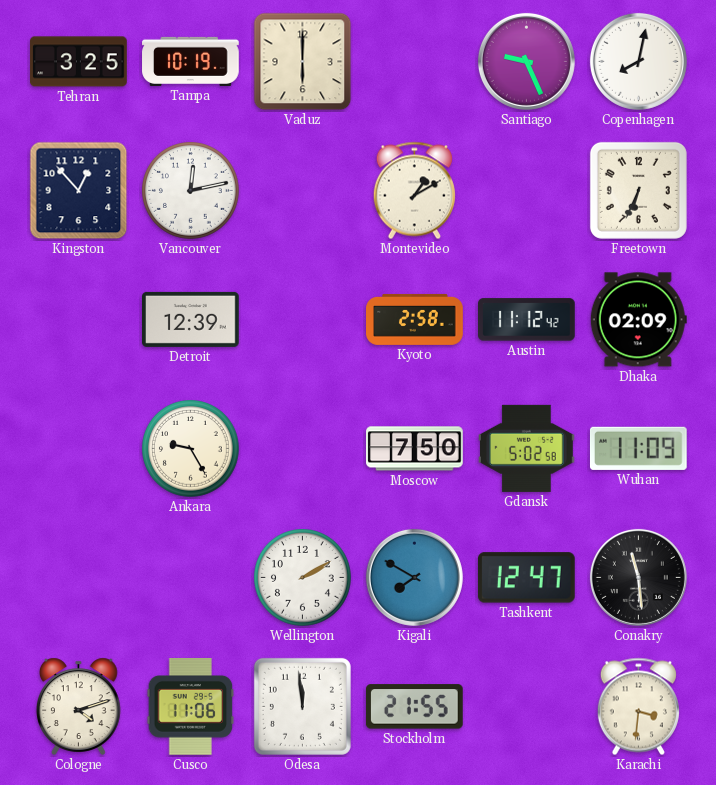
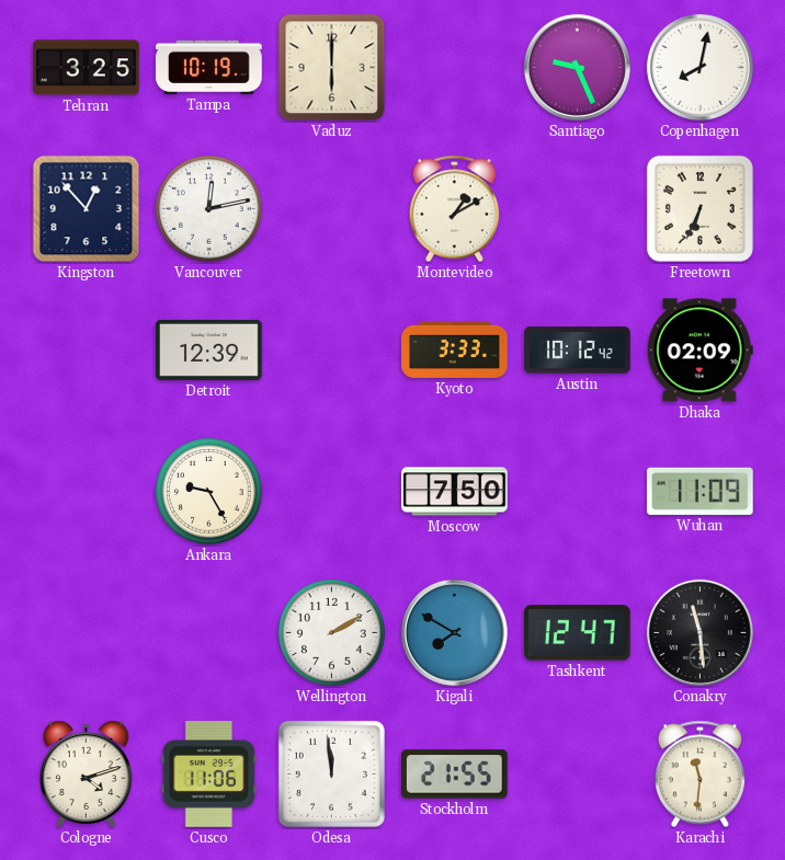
Kyoto: 2:58 -> 3:33
Austin: 11:12 -> 10:12
Gdansk: 5:02 -> none
Karachi: 3:31 -> 11:31
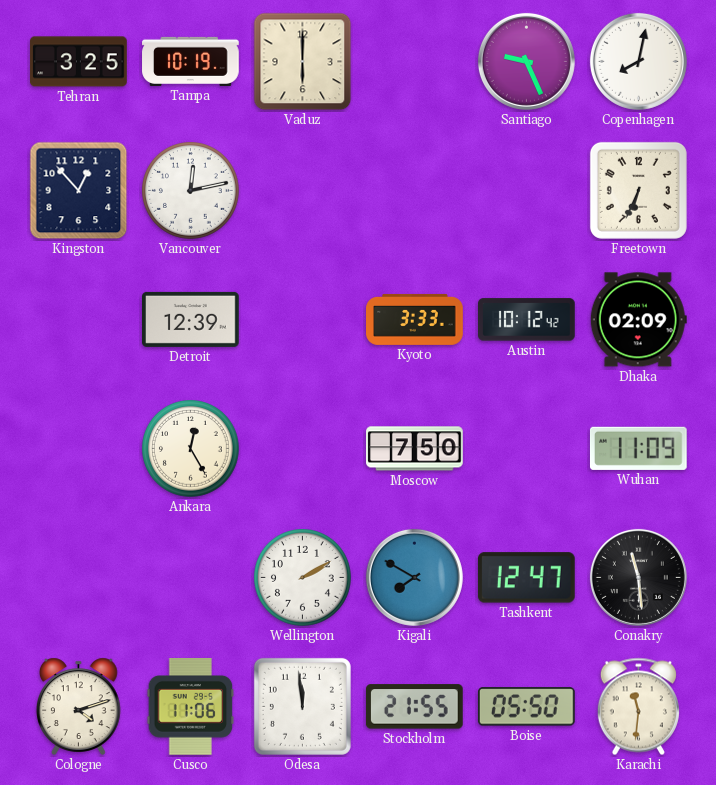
Montevideo: 1:10 -> none
Ankara: 9:25 -> 12:25
Boise: none -> 05:50
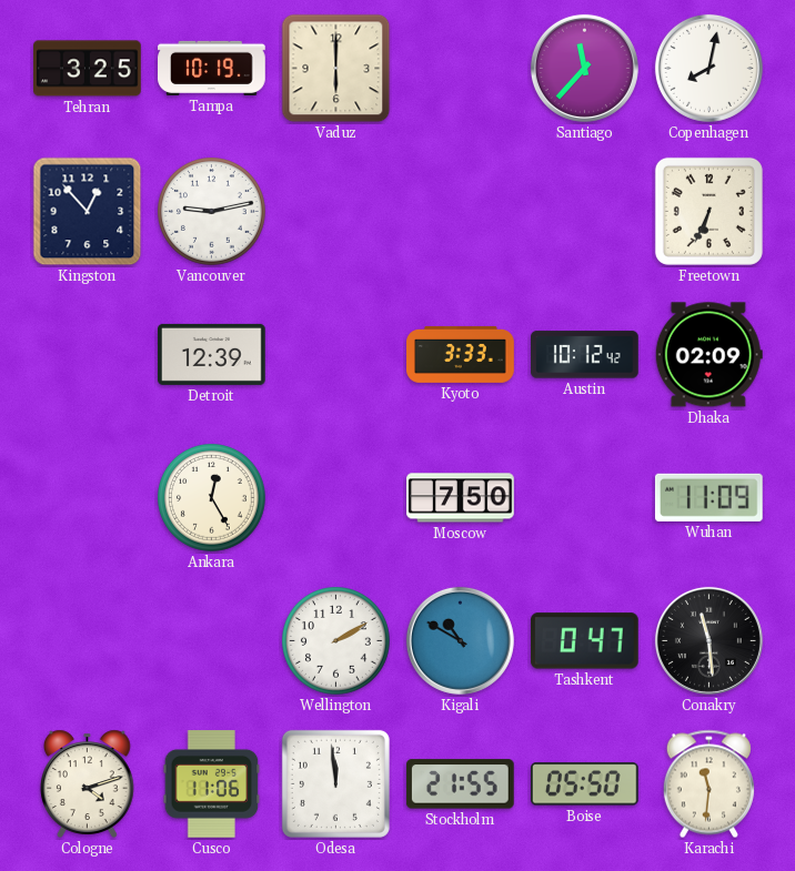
Santiago: 9:26 -> 11:37
Vancouver: 12:13 -> 9:13
Kigali: 7:50 -> 10:50
Tashkent: 12:47 -> 0:47
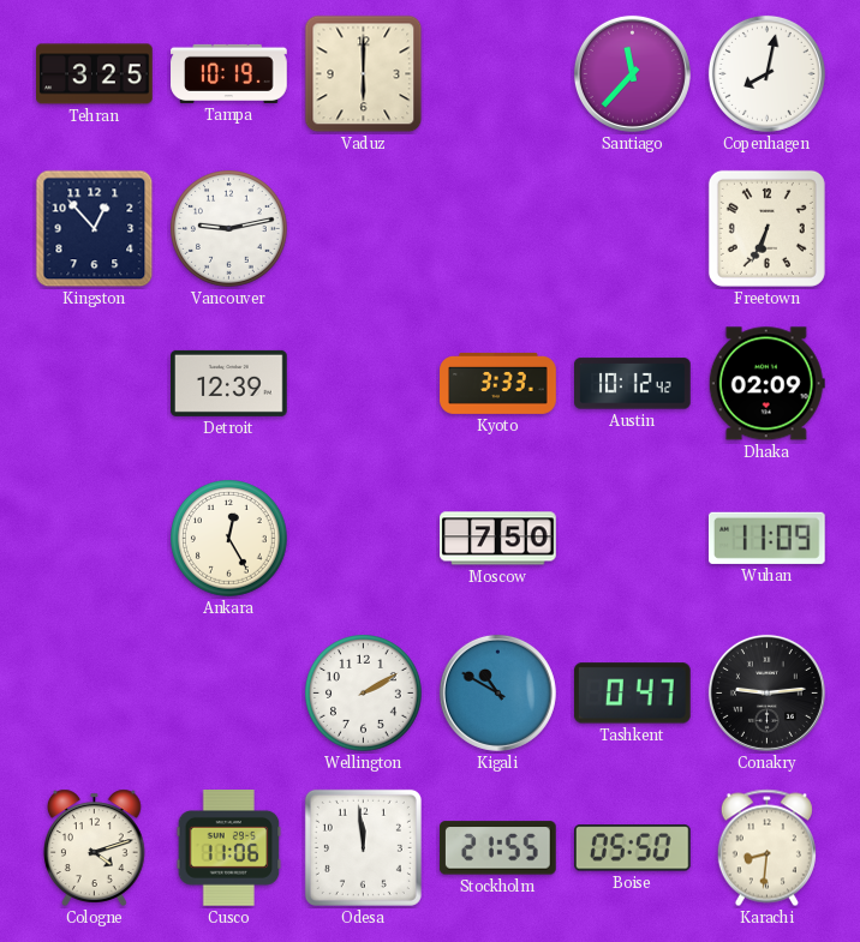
Conakry: 11:29 -> 9:14
Karachi: 11:31 -> 8:31
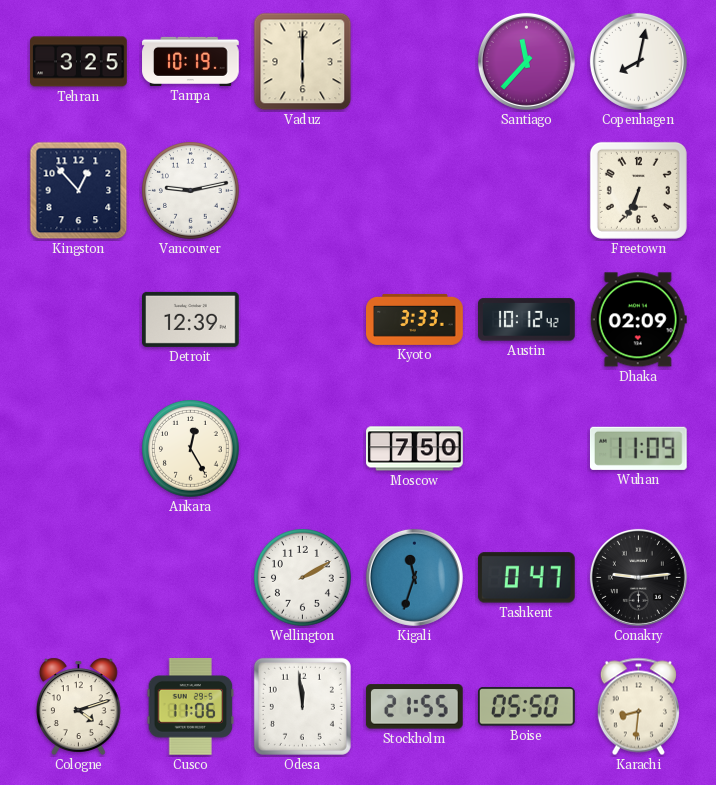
Kigali: 10:50 -> 11:33
